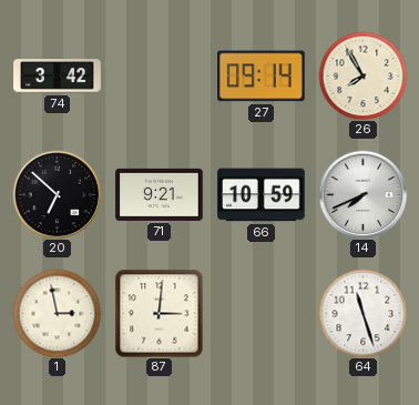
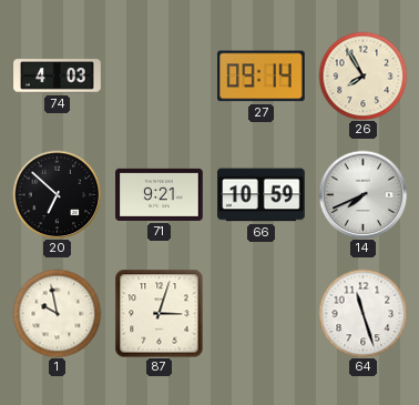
74: 3:42 -> 4:03
1: 2:58 -> 9:58
87: 3:01 -> 3:03
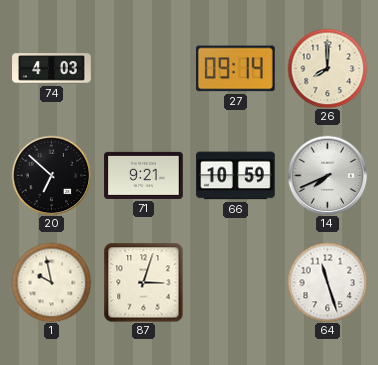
26: 7:55 -> 8:00
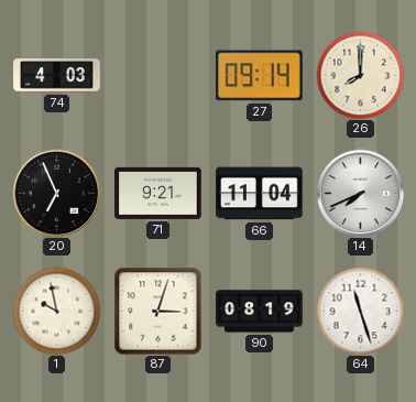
20: 6:52 -> 6:56
66: 10:59 -> 11:04
90: none -> 08:19
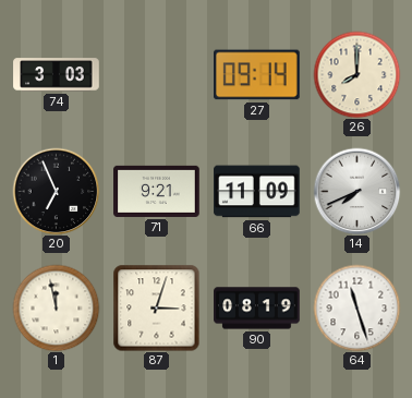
74: 4:03 -> 3:03
66: 11:04 -> 11:09
1: 9:58 -> 11:58
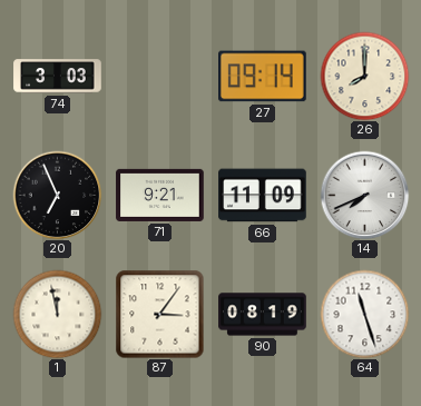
87: 3:03 -> 3:06
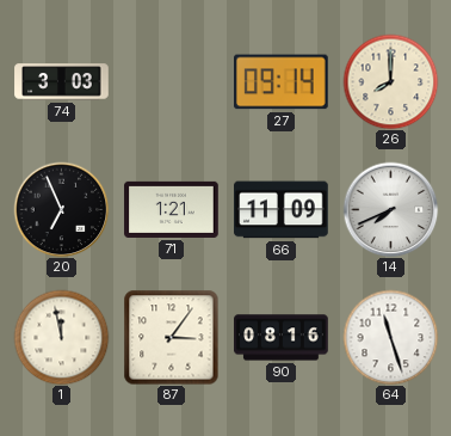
71: 9:21 -> 1:21
90: 08:19 -> 08:16
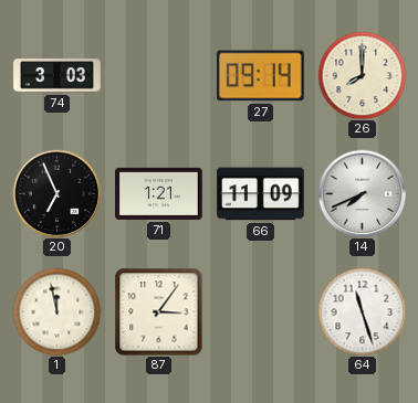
90: 08:16 -> none
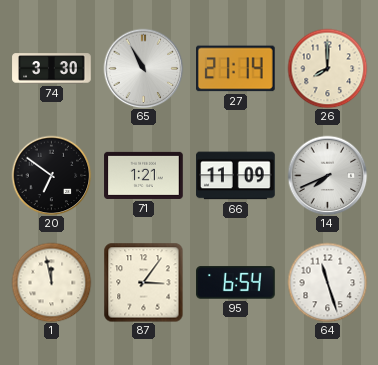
74: 3:03 -> 3:30
65: none -> 10:55
27: 09:14 -> 21:14
20: 6:56 -> 6:51
95: none -> 6:54
